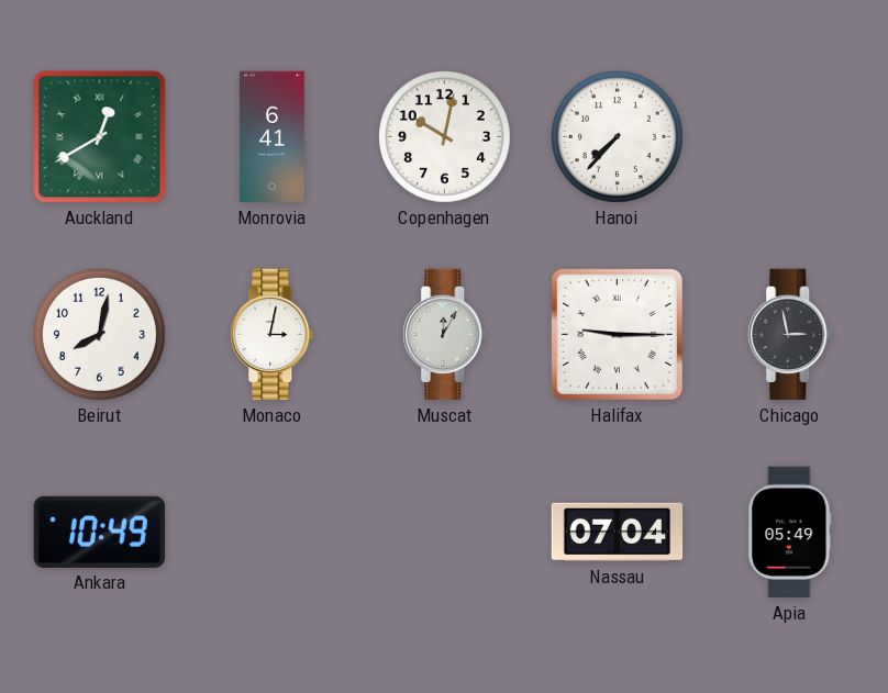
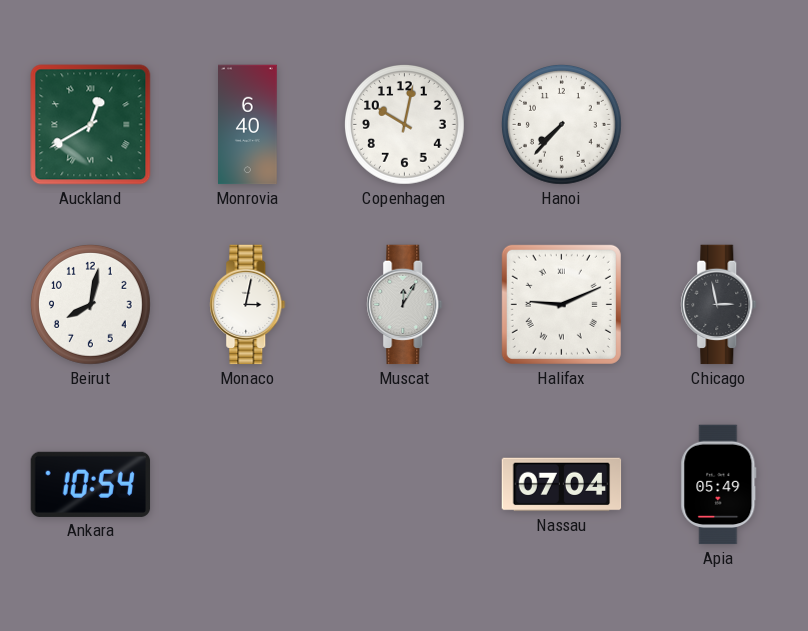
Monrovia: 6:41 -> 6:40
Halifax: 9:15 -> 9:11
Ankara: 10:49 -> 10:54
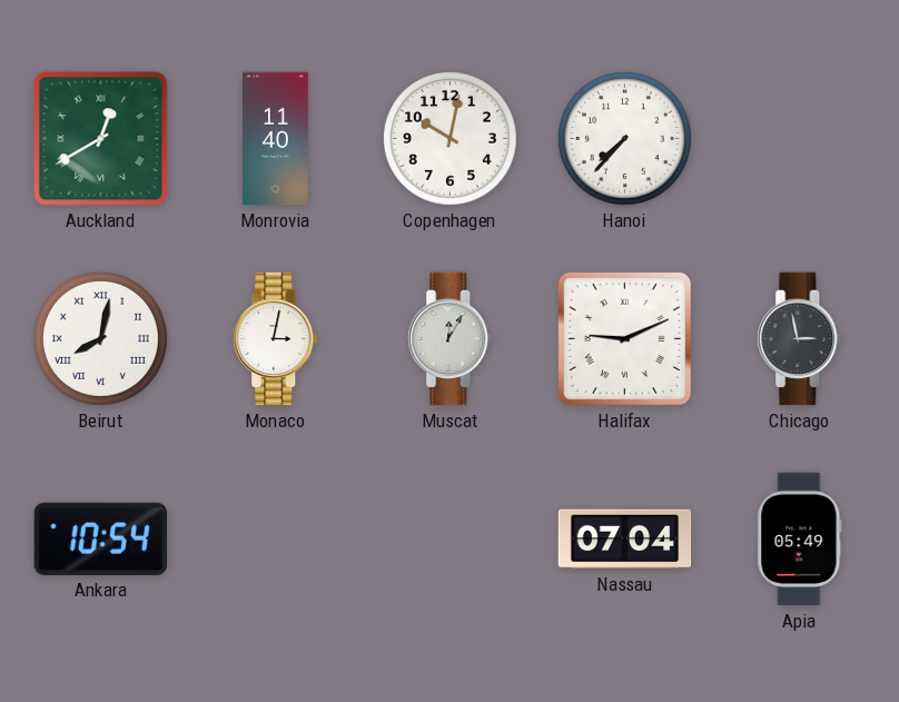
Monrovia: 6:40 -> 11:40
Beirut numerals: Arabic -> Roman
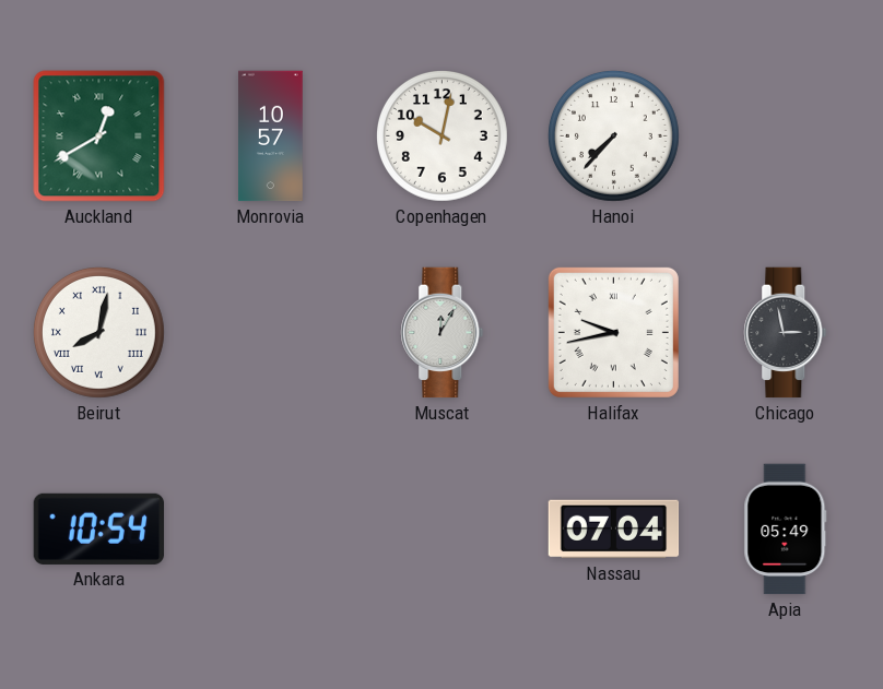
Monrovia: 11:40 -> 10:57
Monaco: 3:02 -> none
Halifax: 9:11 -> 9:43
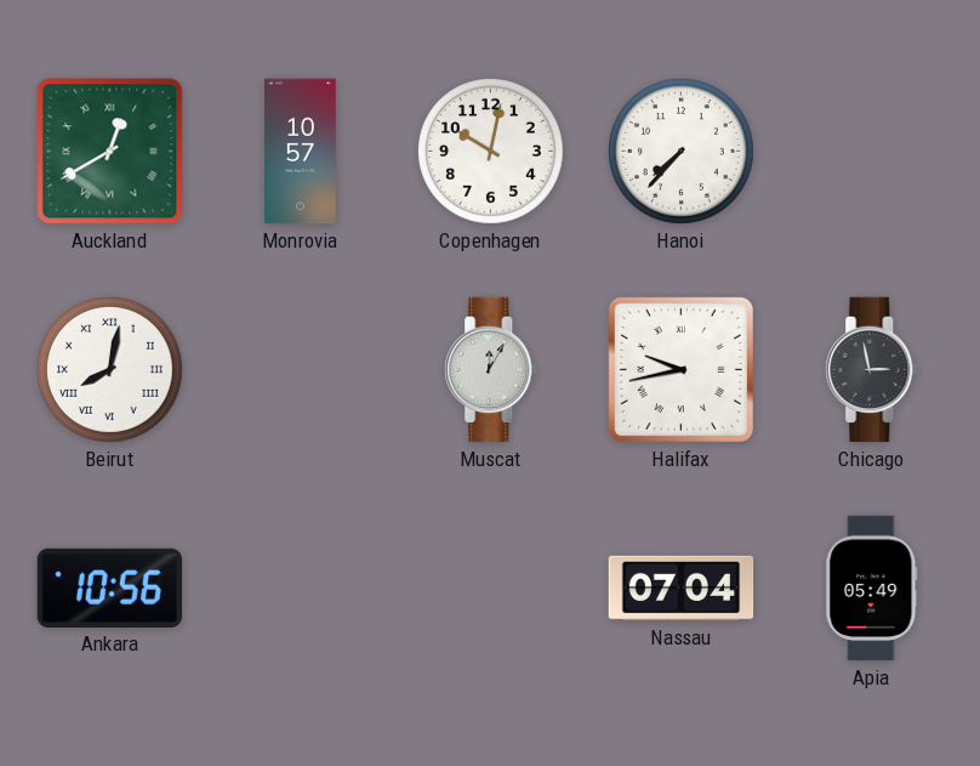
Ankara: 10:54 -> 10:56
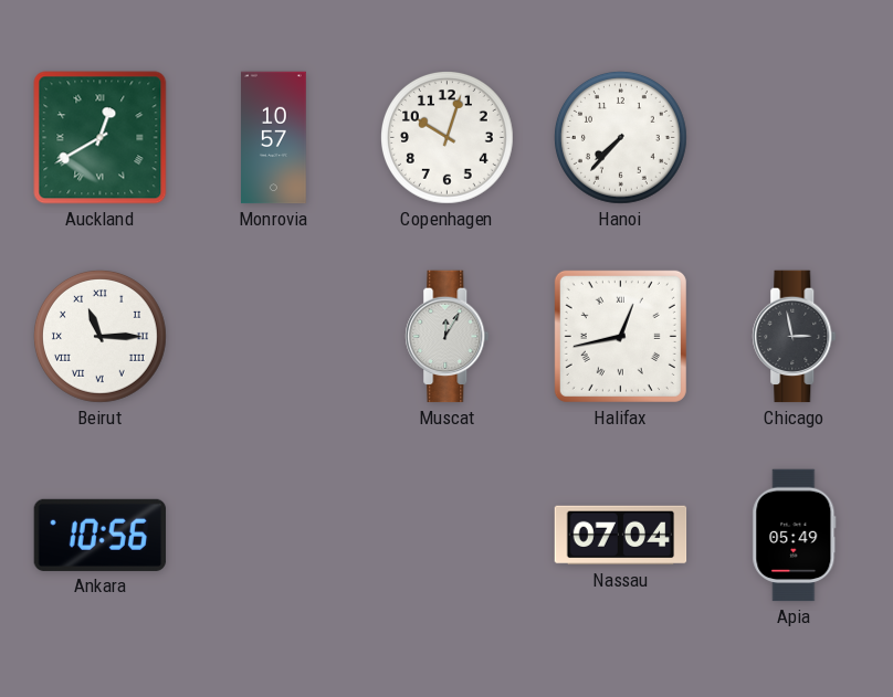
Copenhagen: 10:02 -> 10:03
Beirut: 8:02 -> 11:15
Halifax: 9:43 -> 12:43
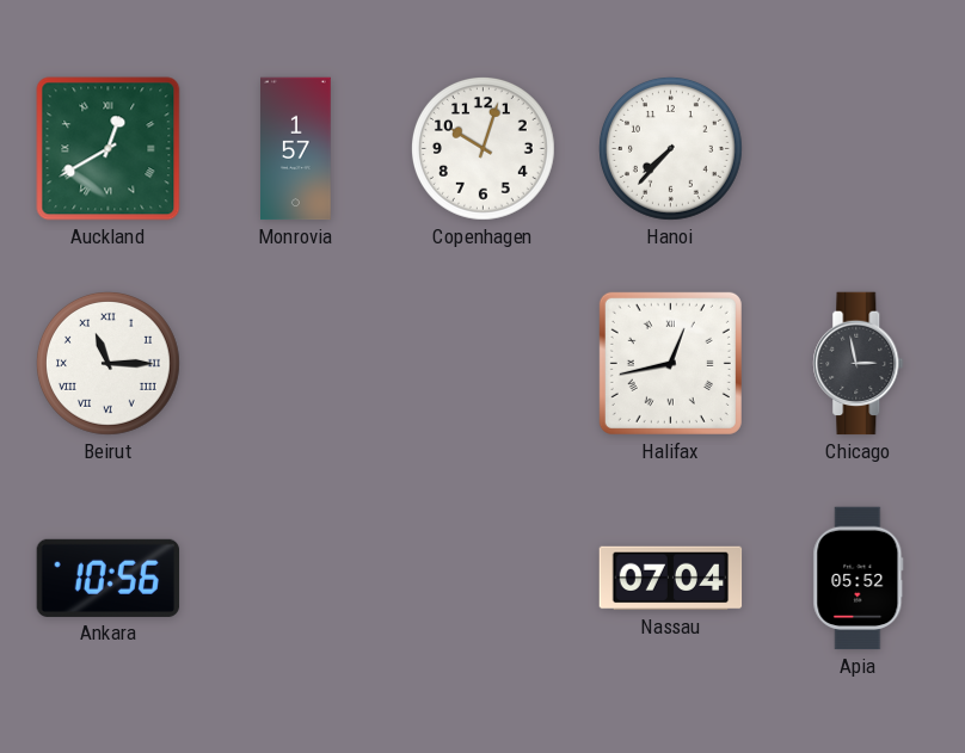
Monrovia: 10:57 -> 1:57
Muscat: 12:05 -> none
Apia: 05:49 -> 05:52
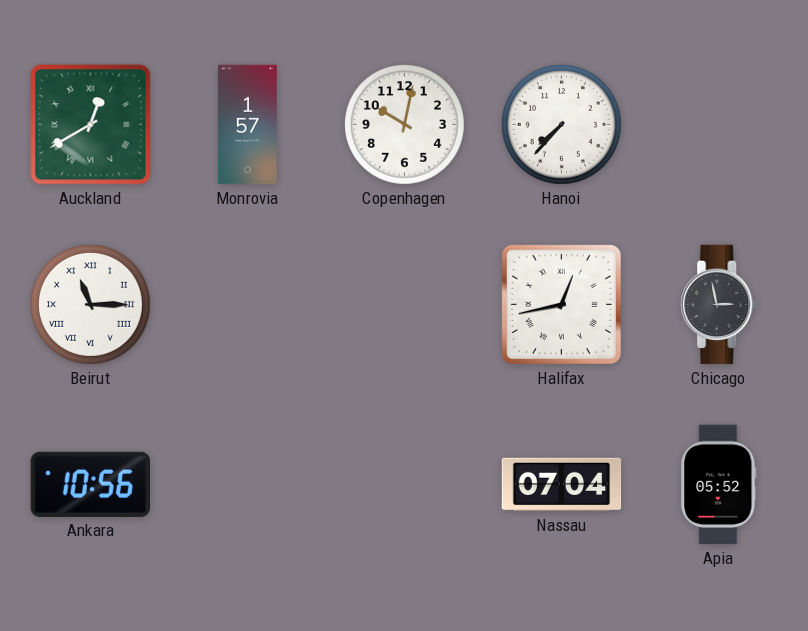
Copenhagen: 10:03 -> 10:02
